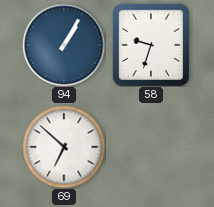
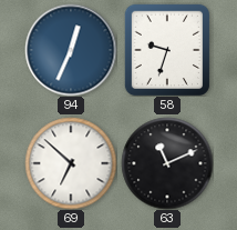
94: 1:05 -> 12:34
63: none -> 11:11
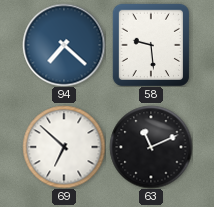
94: 12:34 -> 7:22
58: 9:33 -> 9:29
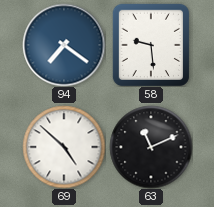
94: 7:22 -> 7:21
69: 6:52 -> 4:52
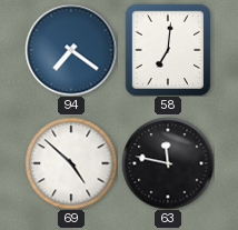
58: 9:29 -> 7:01
63: 11:11 -> 11:47
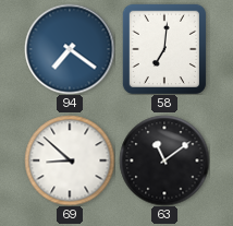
69: 4:52 -> 8:52
63: 11:47 -> 11:09
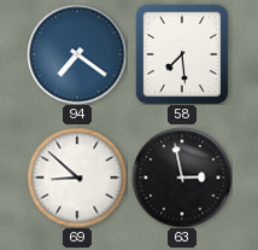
58: 7:01 -> 7:29
63: 11:09 -> 2:58
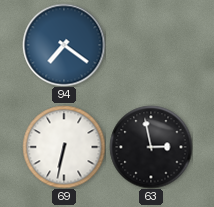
58: 7:29 -> none
69: 8:52 -> 6:32
